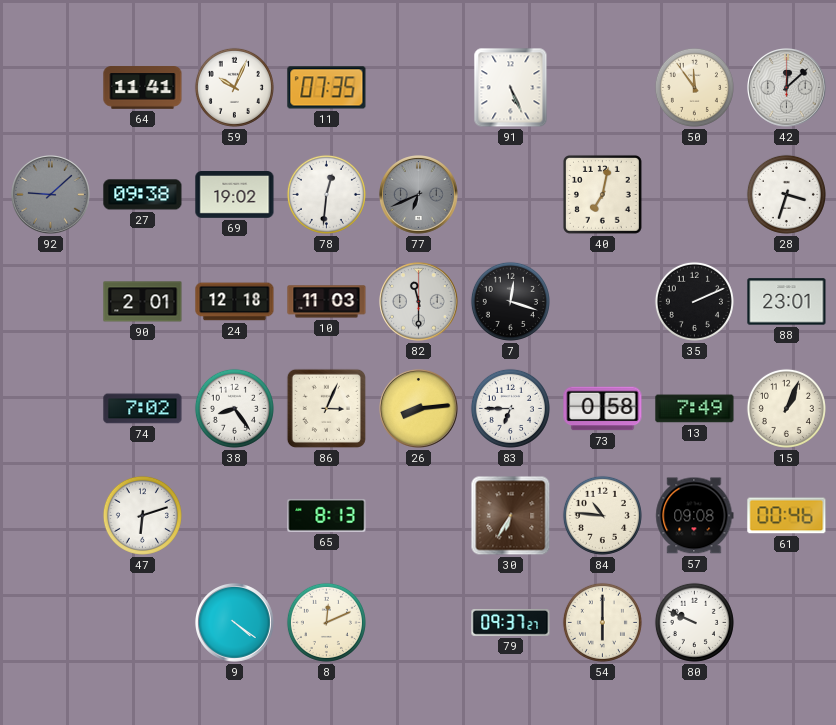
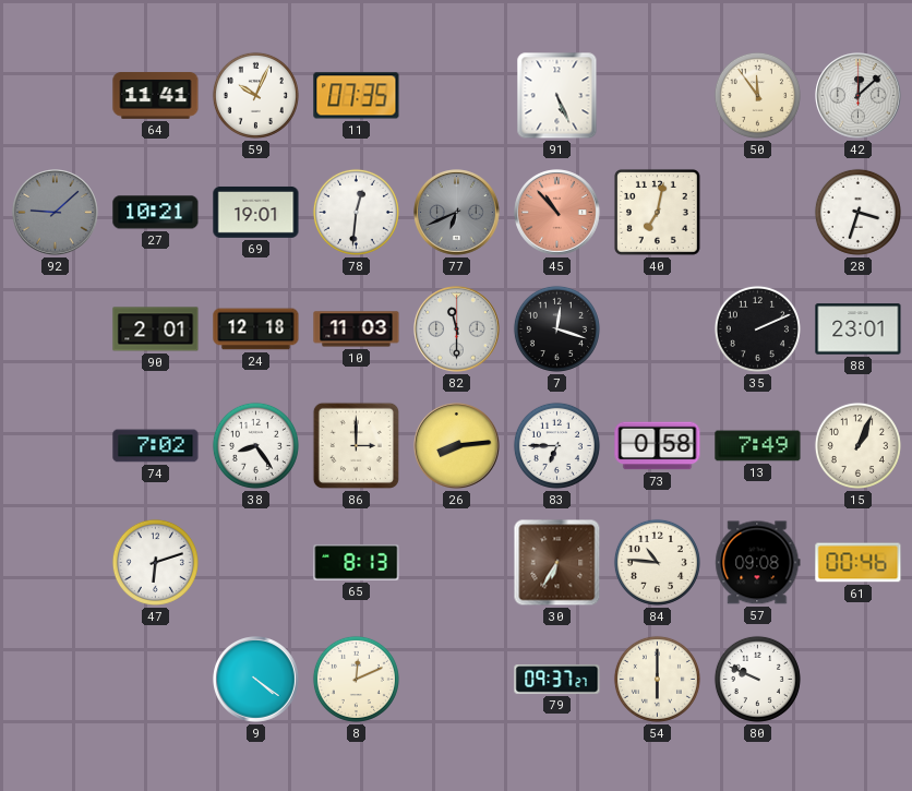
27: 09:38 -> 10:21
69: 19:02 -> 19:01
45: none -> 10:53
86: 3:04 -> 3:00
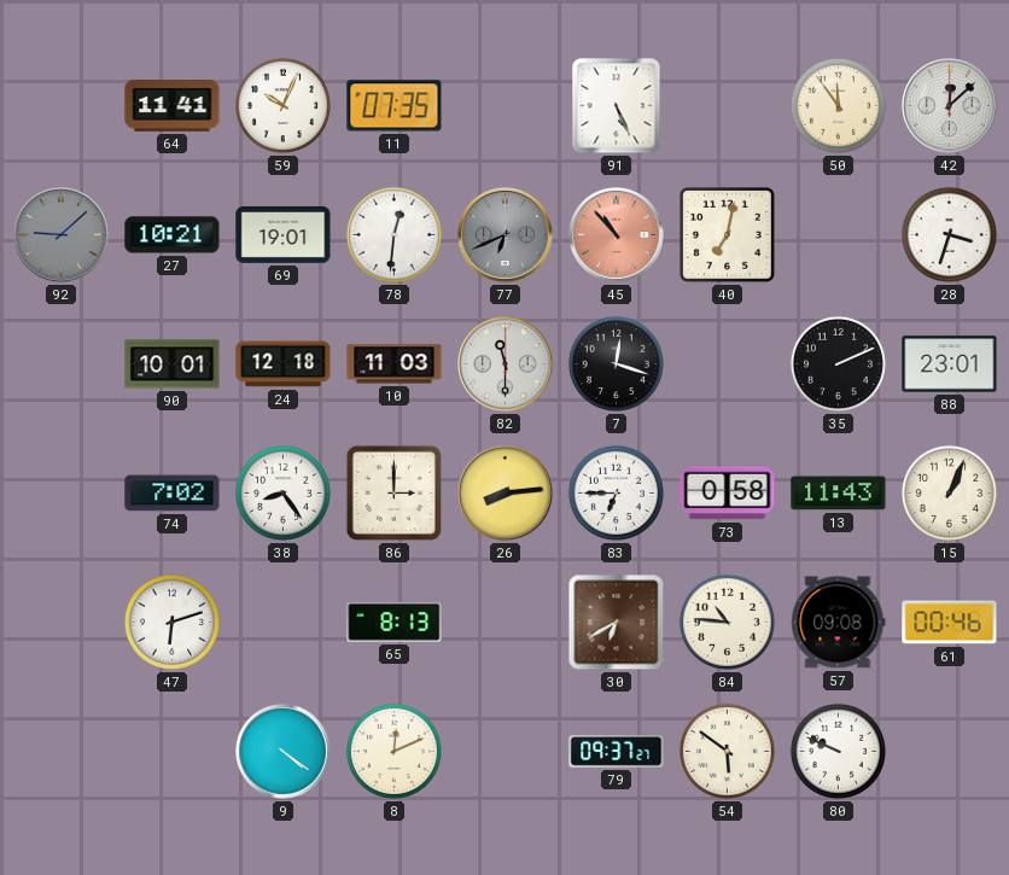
90: 2:01 -> 10:01
13: 7:49 -> 11:43
30: 6:35 -> 6:40
54: 6:00 -> 5:51
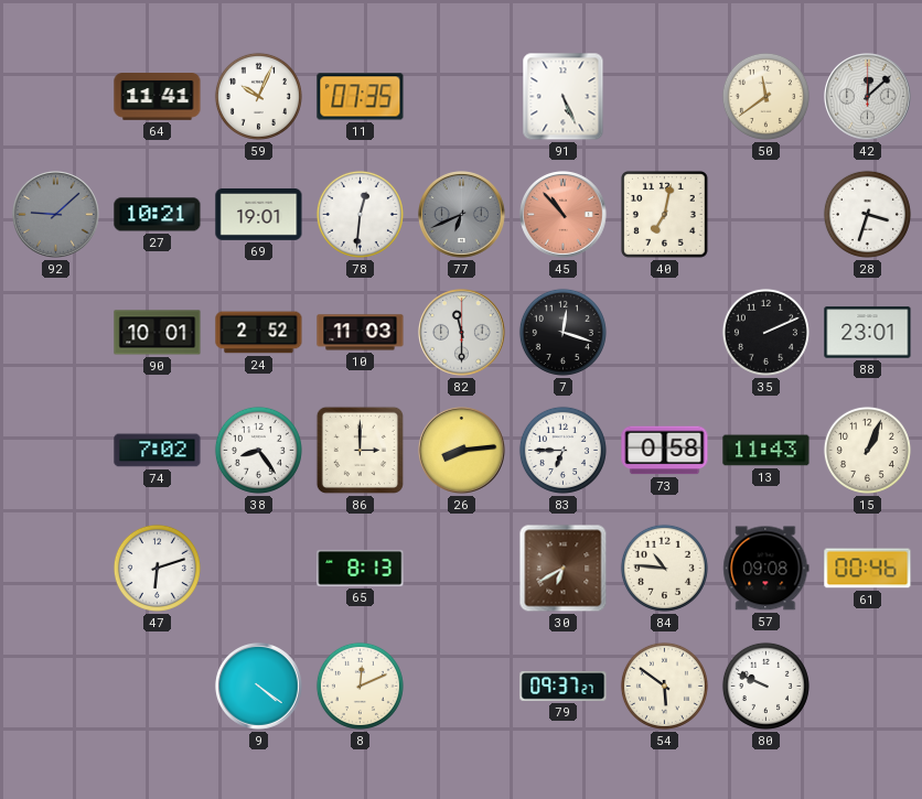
50: 11:54 -> 11:39
24: 12:18 -> 2:52
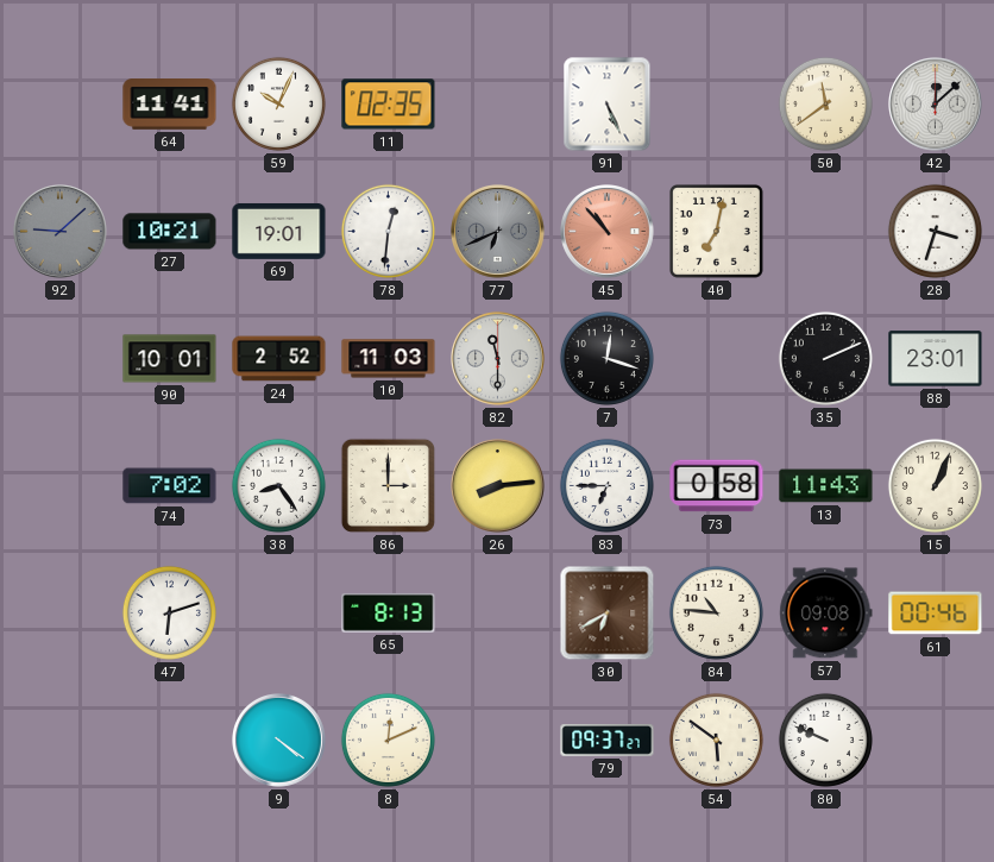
11: 07:35 -> 02:35
